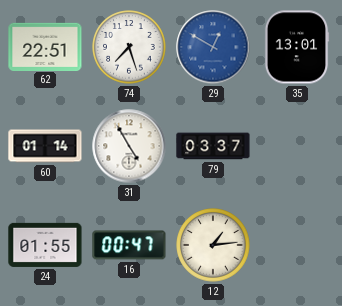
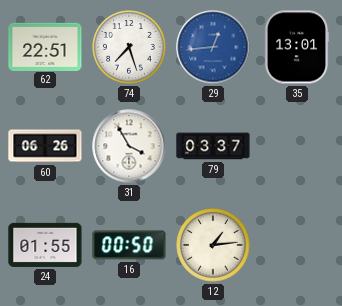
29: 12:50 -> 12:44
60: 01:14 -> 06:26
31: 4:55 -> 3:55
16: 00:47 -> 00:50
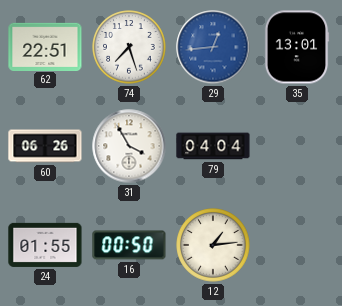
79: 03:37 -> 04:04
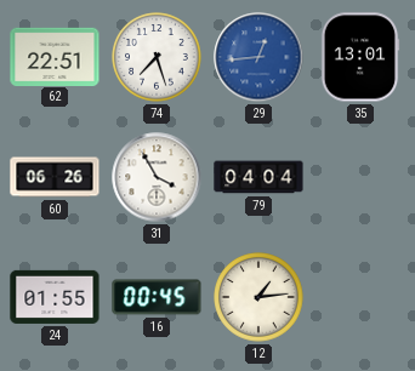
16: 00:50 -> 00:45
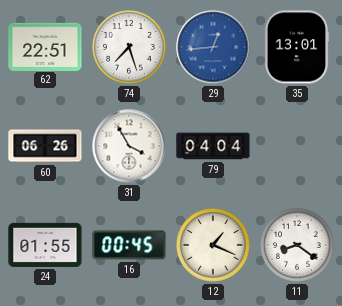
12: 1:14 -> 1:19
11: none -> 8:21
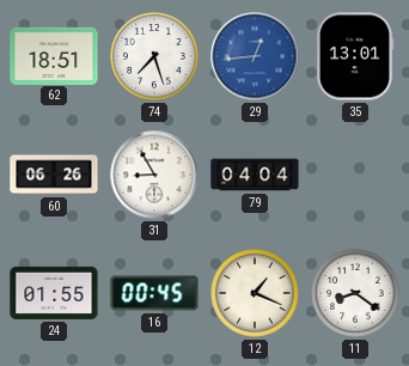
62: 22:51 -> 18:51
31: 3:55 -> 8:55
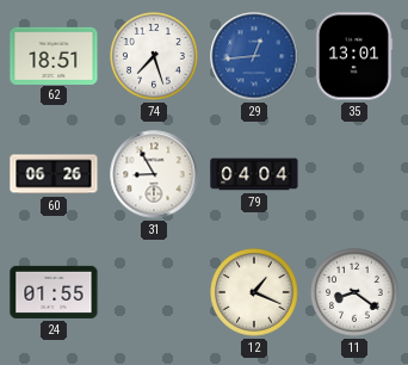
16: 00:45 -> none
